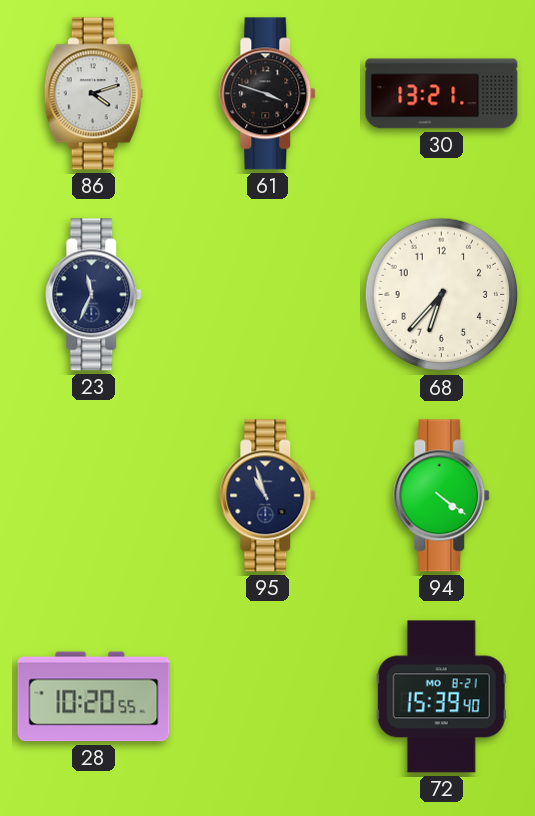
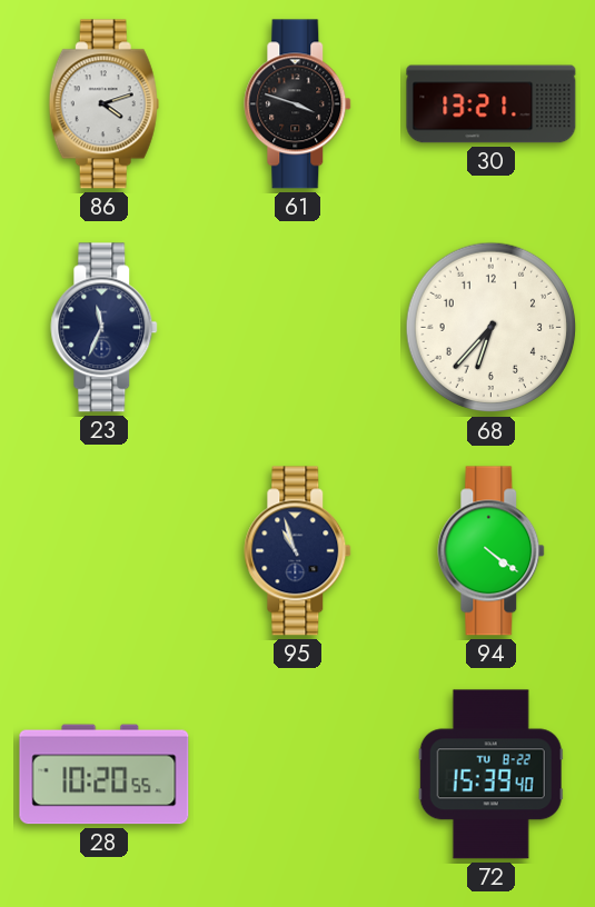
72 date: MO 8-21 -> TU 8-22
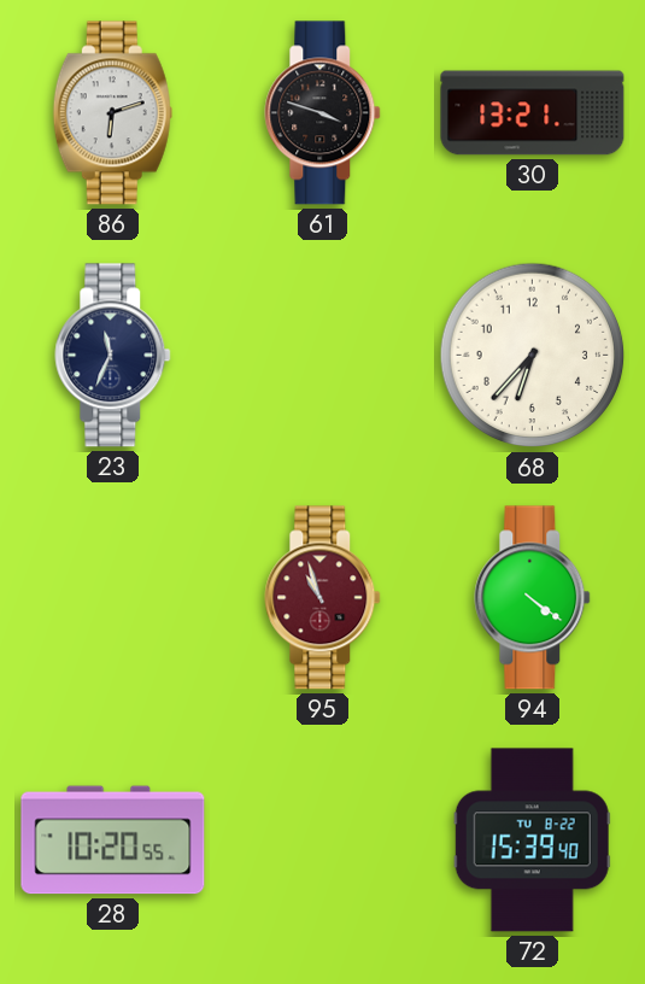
86: 4:12 -> 6:12
95 dial: navy -> burgundy
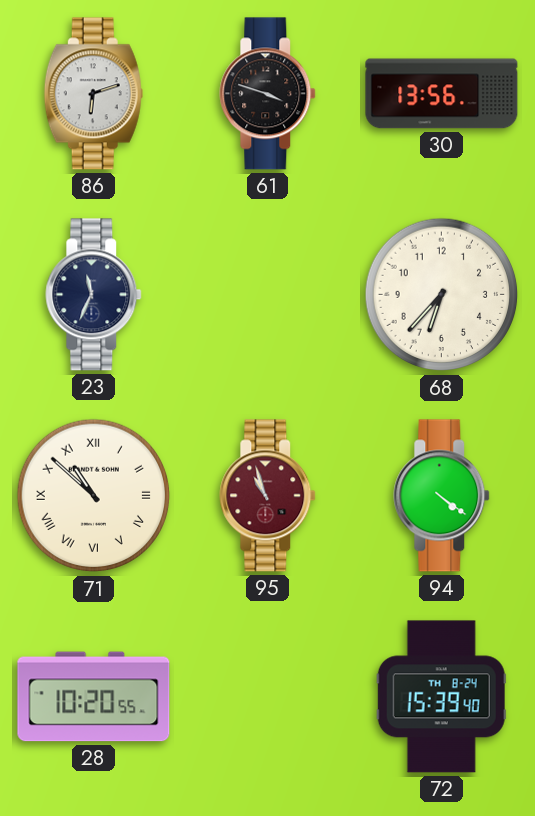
30: 13:21 -> 13:56
71: none -> 10:52
72 date: TU 8-22 -> TH 8-24
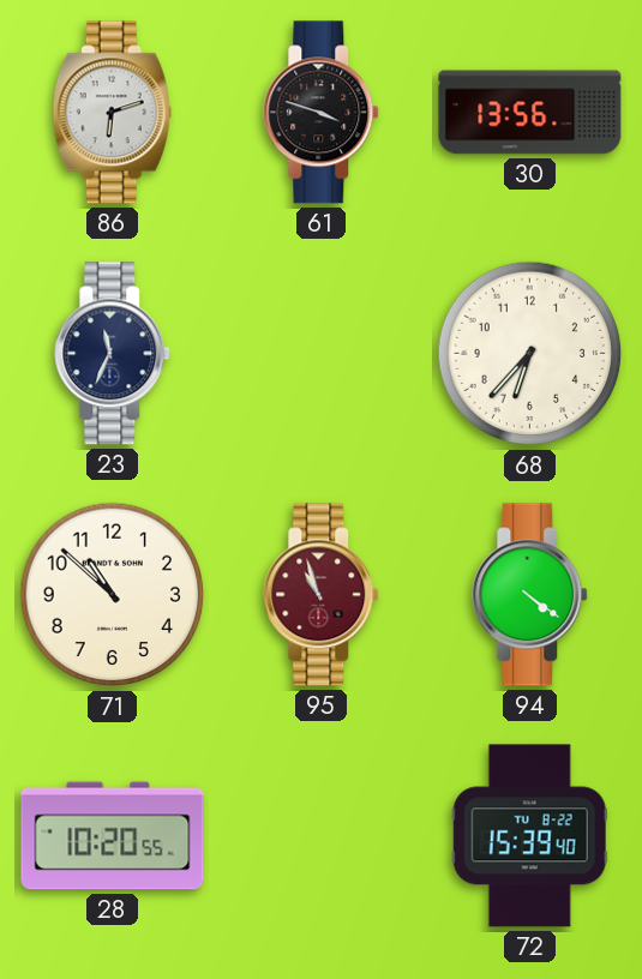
71 numerals: Roman -> Arabic
72 date: TH 8-24 -> TU 8-22
